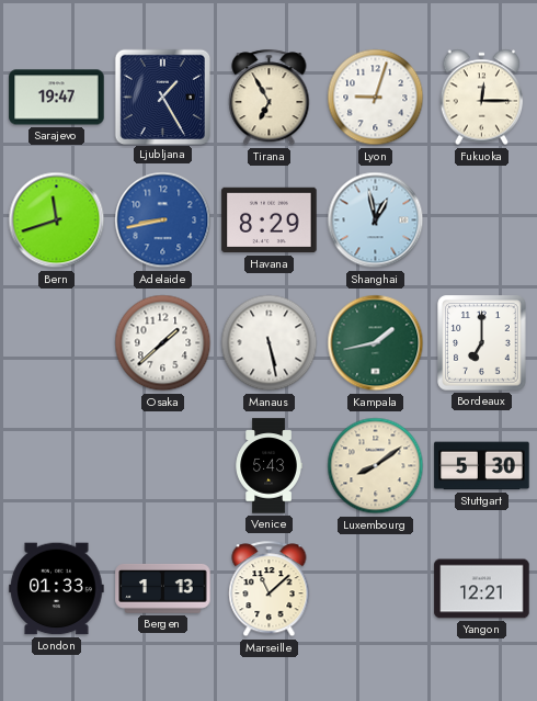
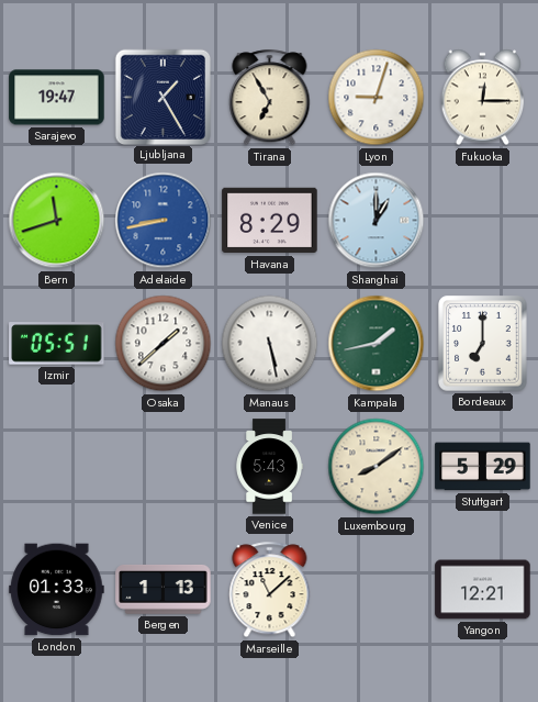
Shanghai: 12:58 -> 1:00
Izmir: none -> 05:51
Stuttgart: 5:30 -> 5:29
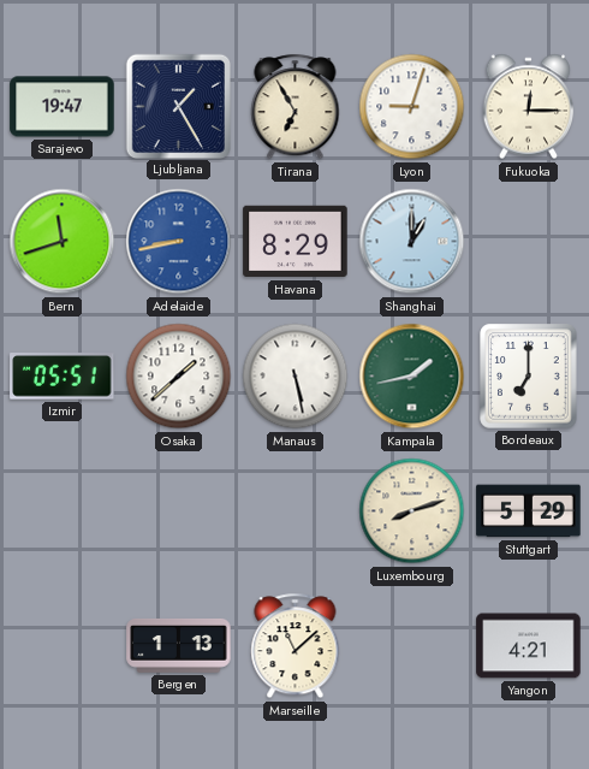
Venice: 5:43 -> none
Luxembourg: 8:09 -> 8:12
London: 01:33 -> none
Yangon: 12:21 -> 4:21
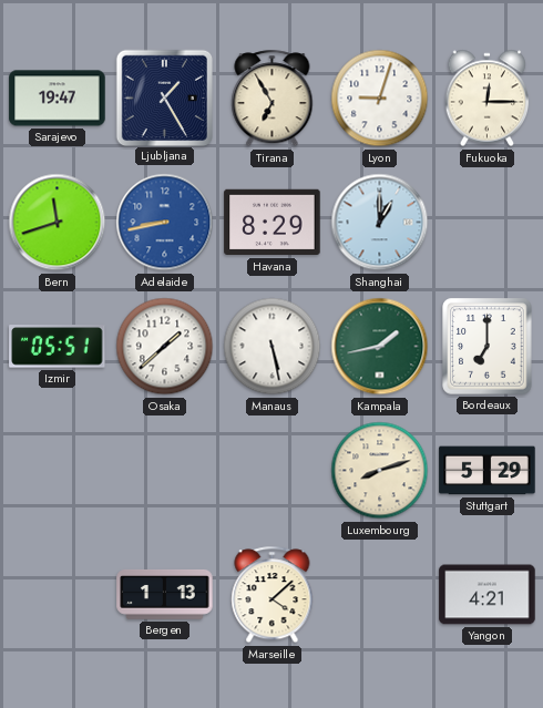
Marseille: 11:08 -> 4:08
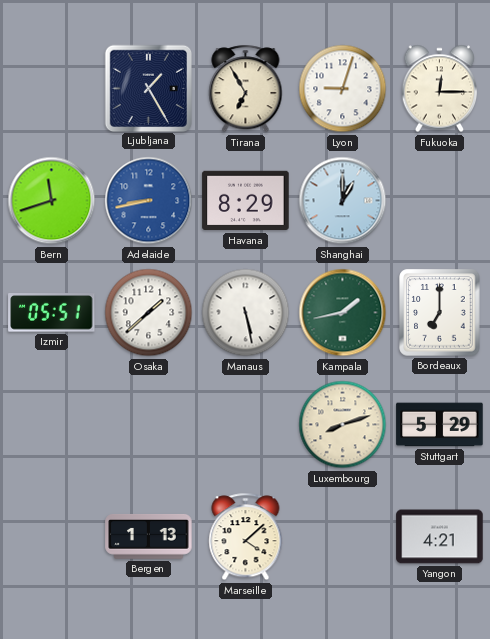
Sarajevo: 19:47 -> none
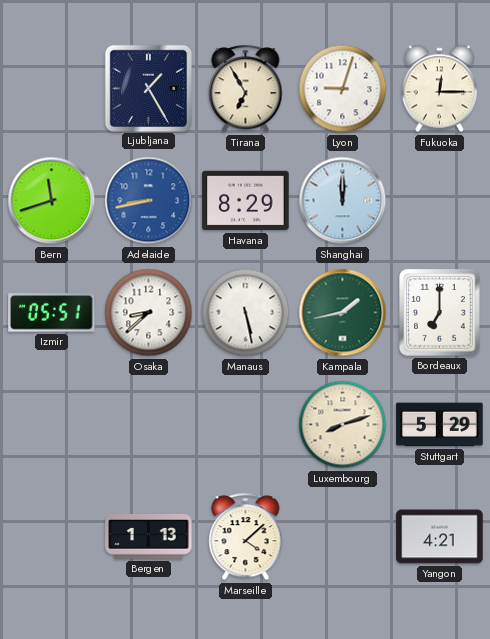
Shanghai: 1:00 -> 12:00
Osaka: 1:38 -> 8:38
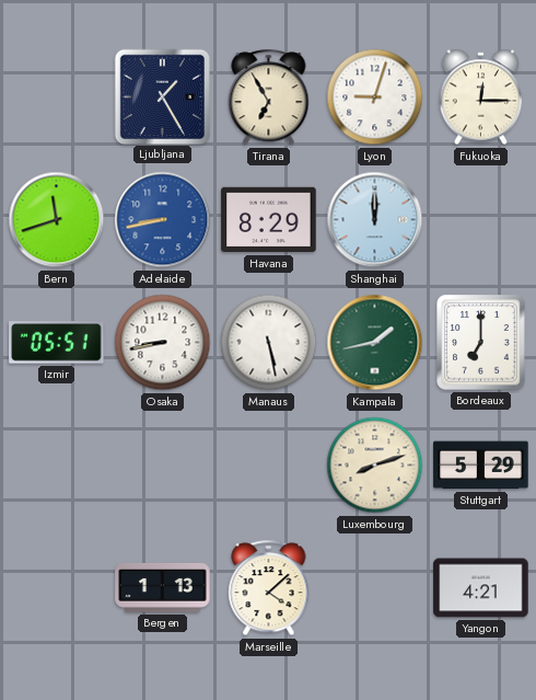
Osaka: 8:38 -> 8:43
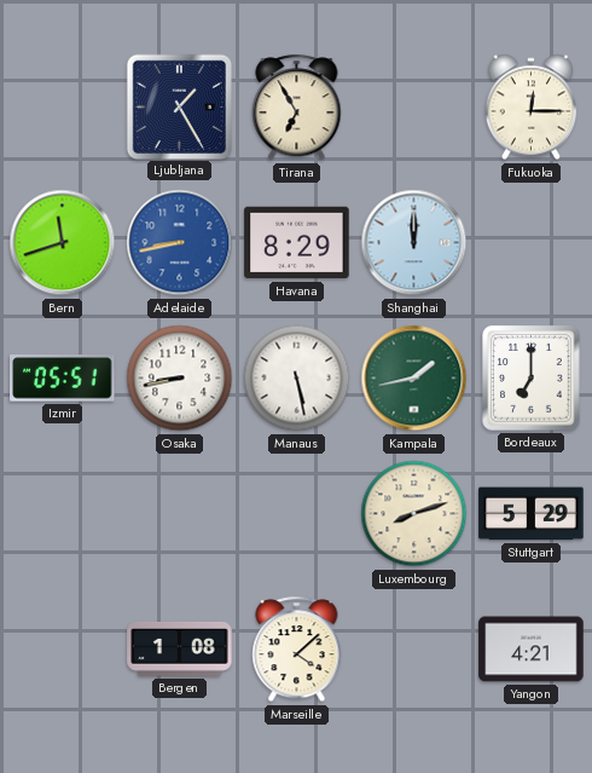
Lyon: 9:03 -> none
Bergen: 1:13 -> 1:08
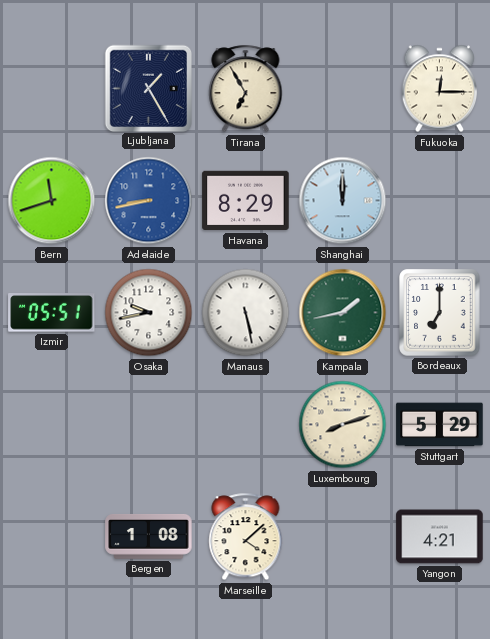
Osaka: 8:43 -> 9:43
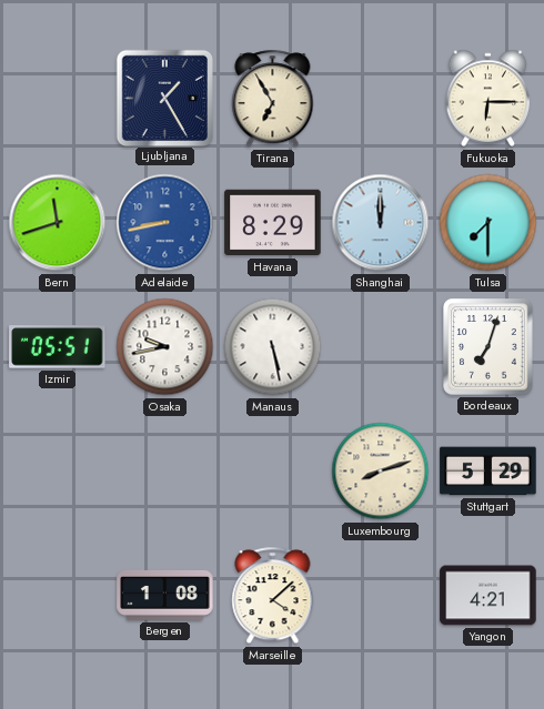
Fukuoka: 12:15 -> 6:15
Tulsa: none -> 7:30
Kampala: 1:43 -> none
Bordeaux: 7:00 -> 7:03
